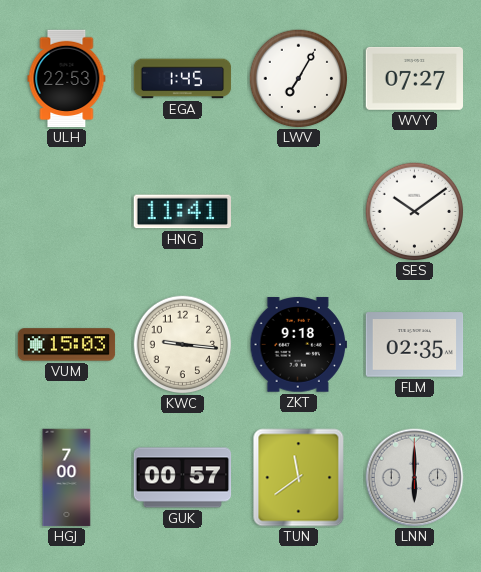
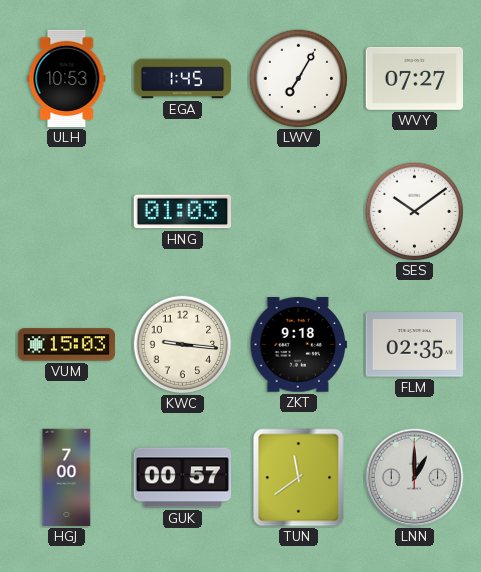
ULH: 22:53 -> 10:53
HNG: 11:41 -> 01:03
LNN: 6:00 -> 1:00
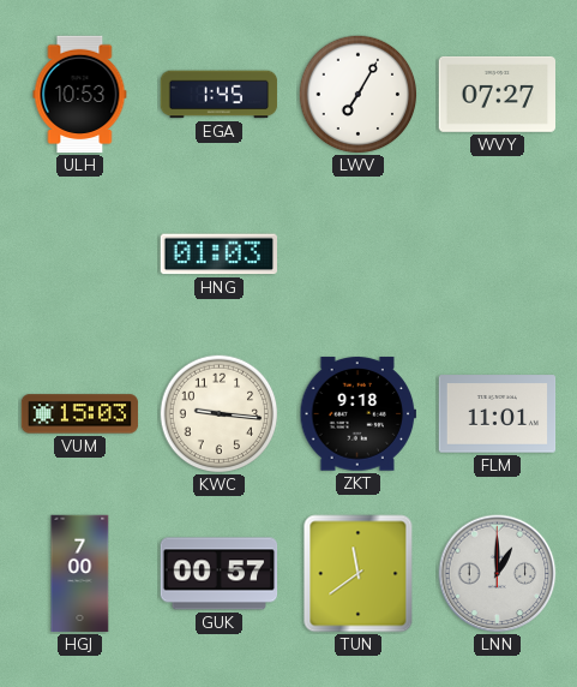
SES: 10:09 -> none
FLM: 02:35 -> 11:01
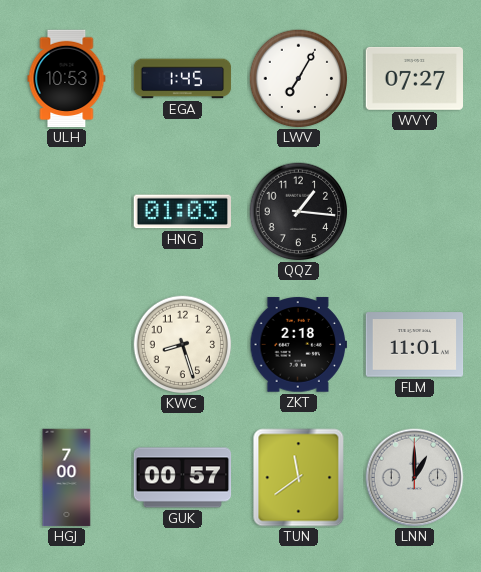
QQZ: none -> 1:16
VUM: 15:03 -> none
KWC: 9:16 -> 8:27
ZKT: 9:18 -> 2:18
